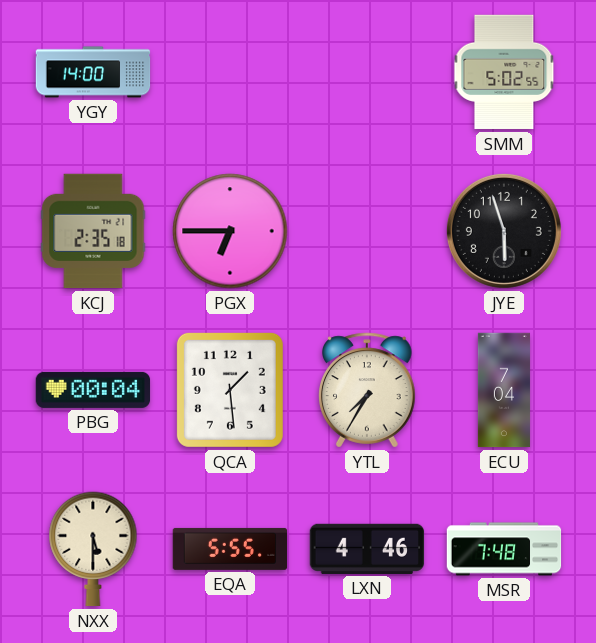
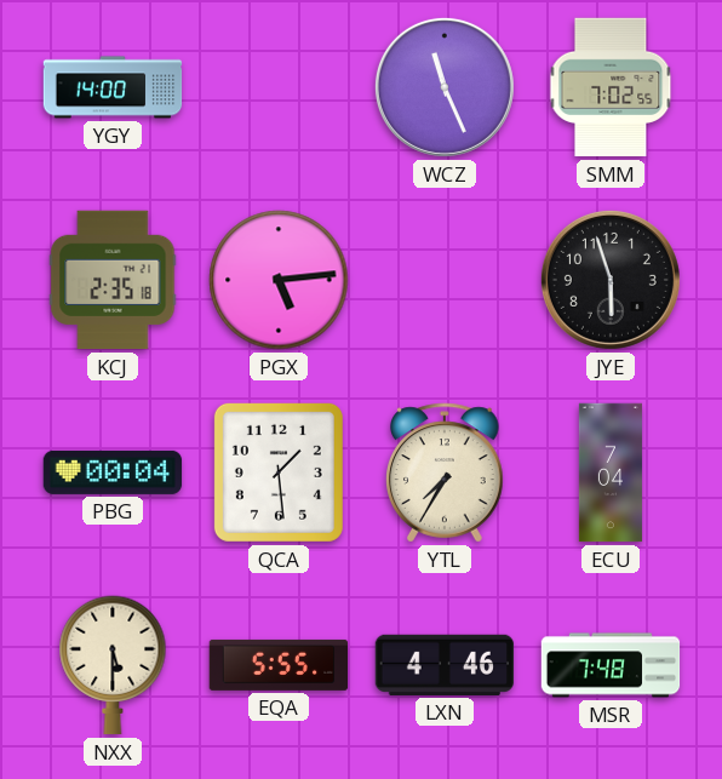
WCZ: none -> 11:26
SMM: 5:02 -> 7:02
PGX: 6:45 -> 5:14
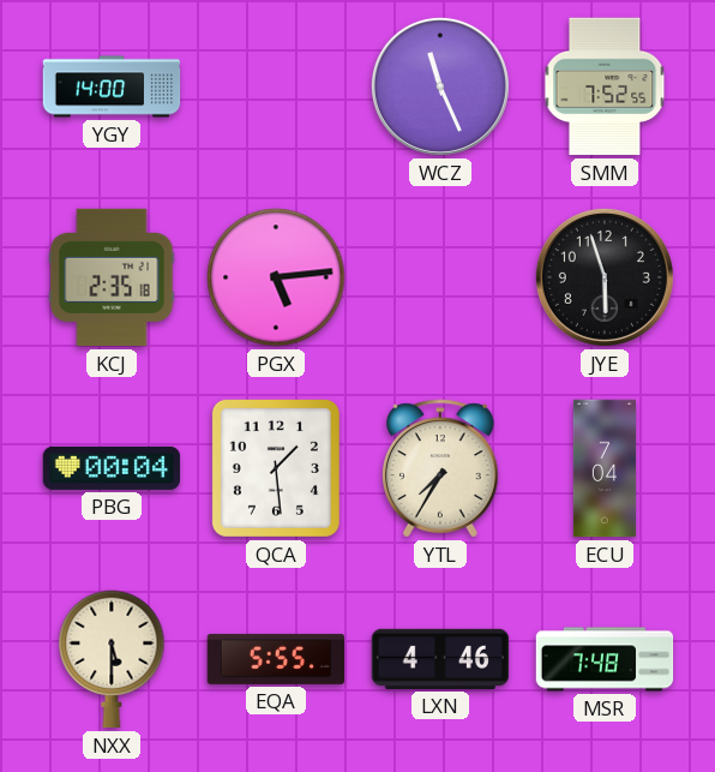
SMM: 7:02 -> 7:52
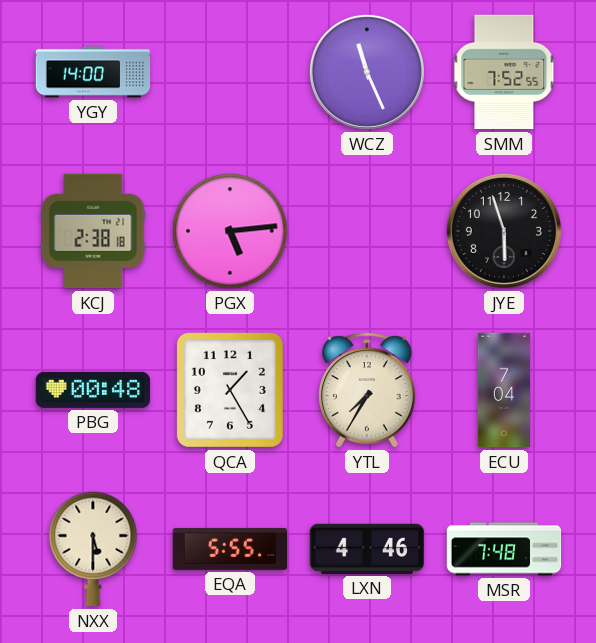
KCJ: 2:35 -> 2:38
PBG: 00:04 -> 00:48
QCA: 1:29 -> 1:25
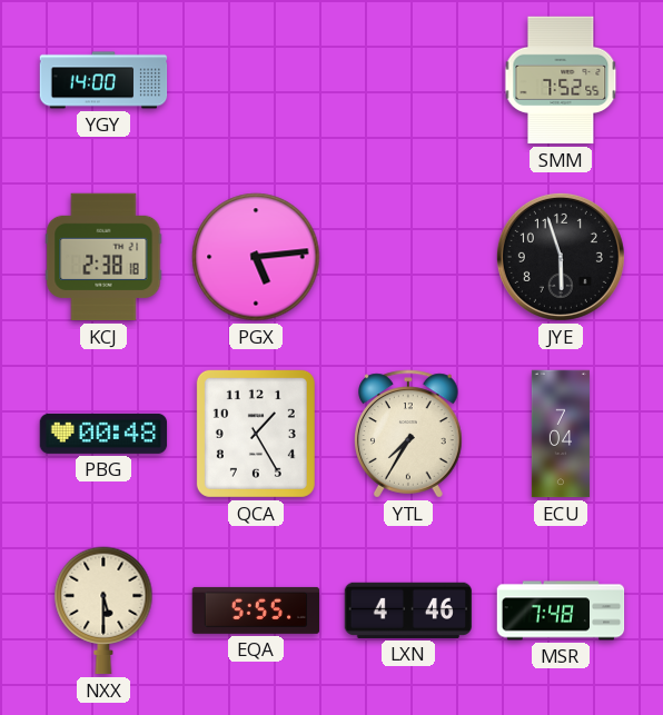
WCZ: 11:26 -> none
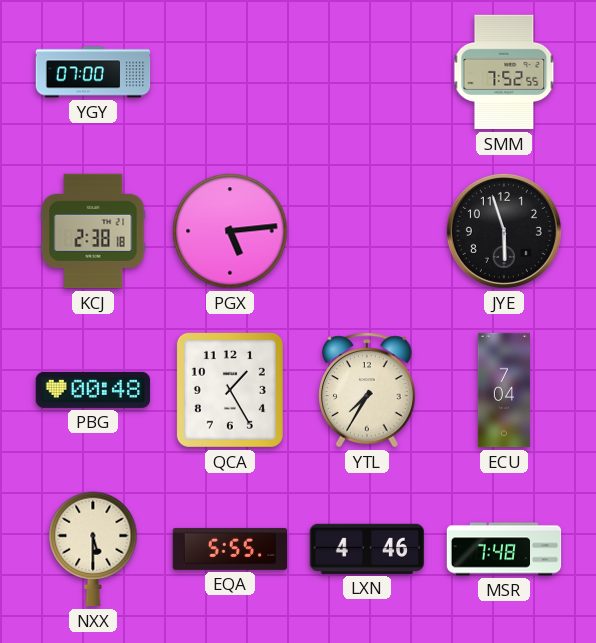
YGY: 14:00 -> 07:00
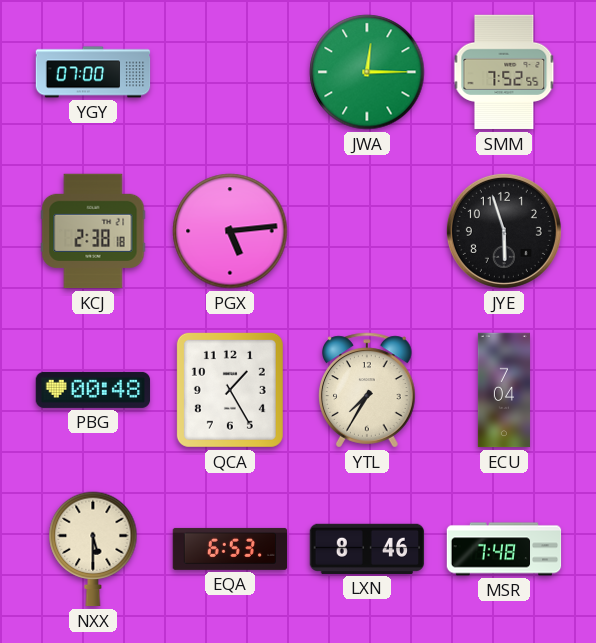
JWA: none -> 12:15
EQA: 5:55 -> 6:53
LXN: 4:46 -> 8:46
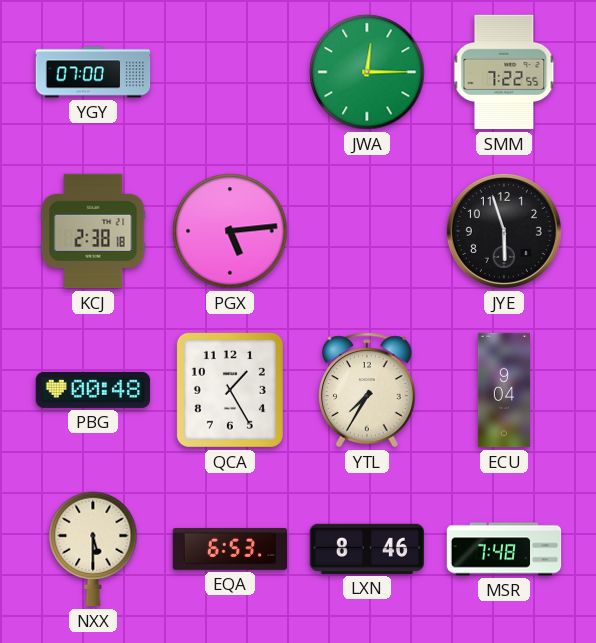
SMM: 7:52 -> 7:22
ECU: 7:04 -> 9:04
